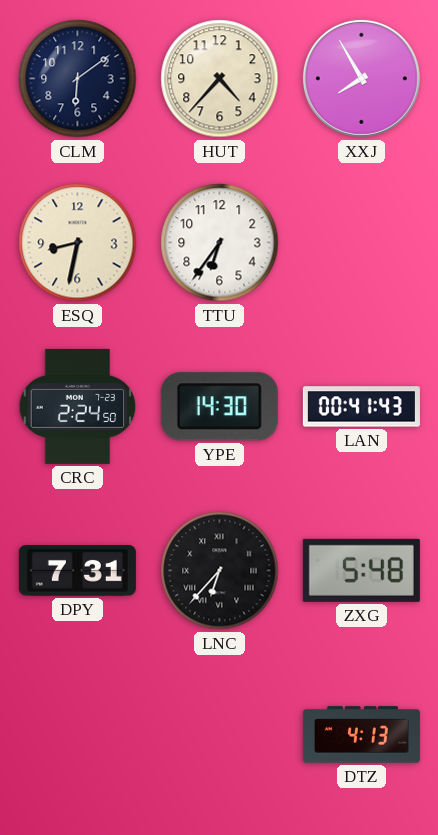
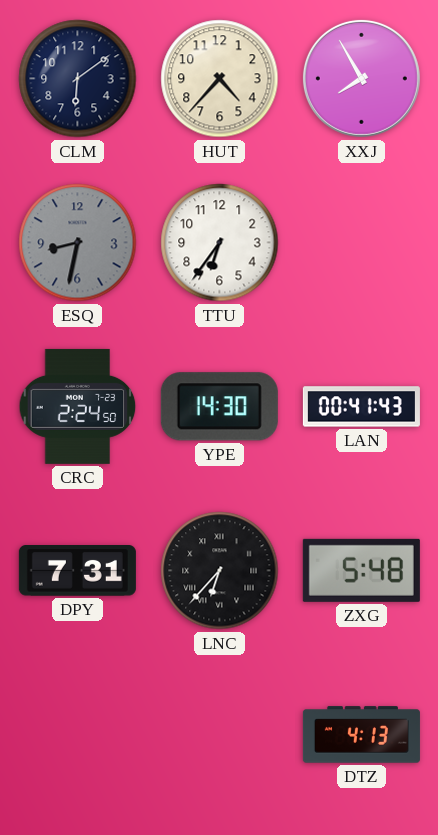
ESQ dial: cream -> grey
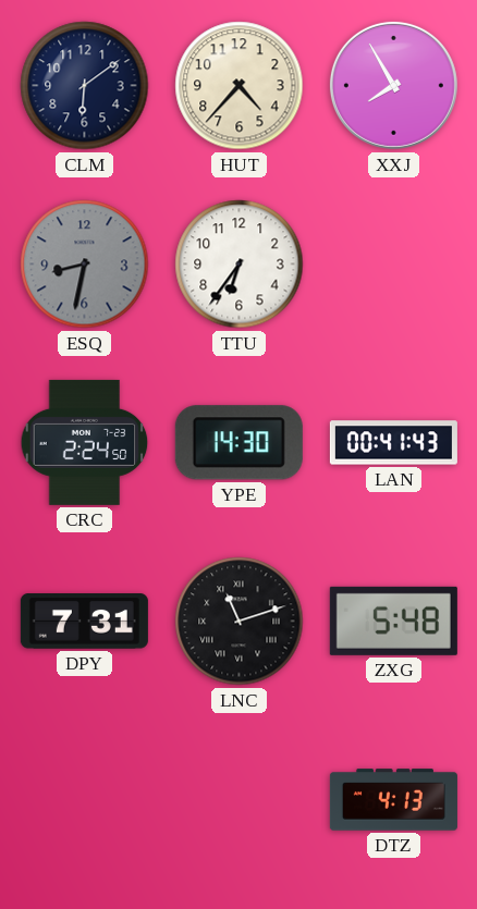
LNC: 6:37 -> 11:12
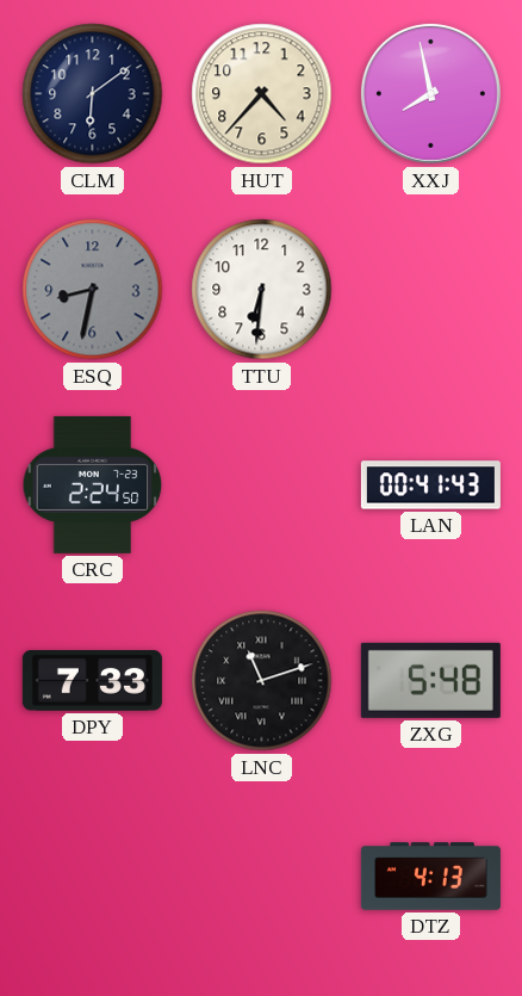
XXJ: 7:55 -> 7:58
TTU: 6:36 -> 6:31
YPE: 14:30 -> none
DPY: 7:31 -> 7:33
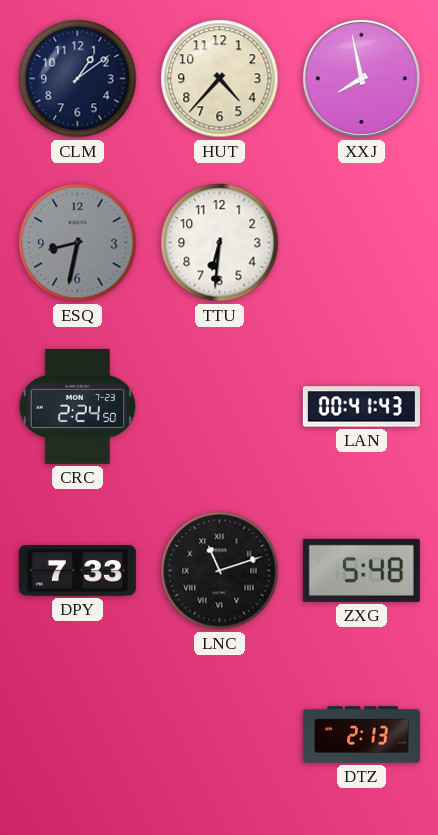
CLM: 6:09 -> 1:09
DTZ: 4:13 -> 2:13
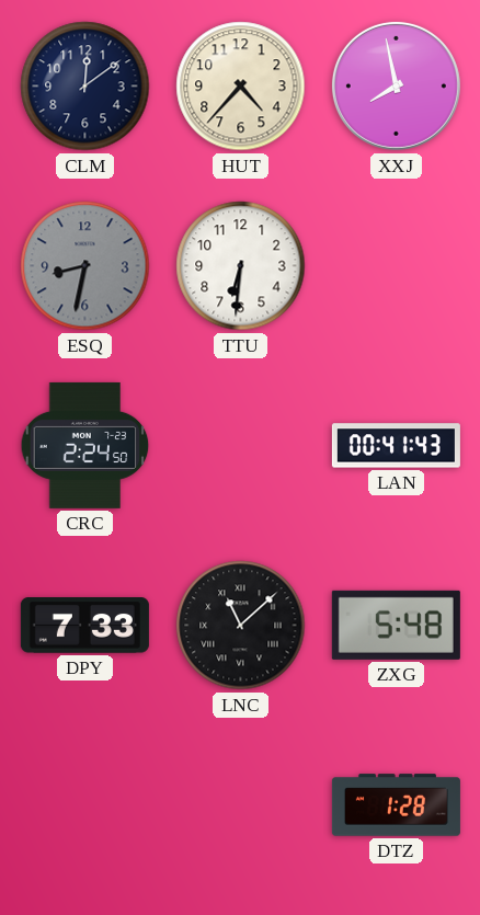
CLM: 1:09 -> 12:09
LNC: 11:12 -> 11:08
DTZ: 2:13 -> 1:28
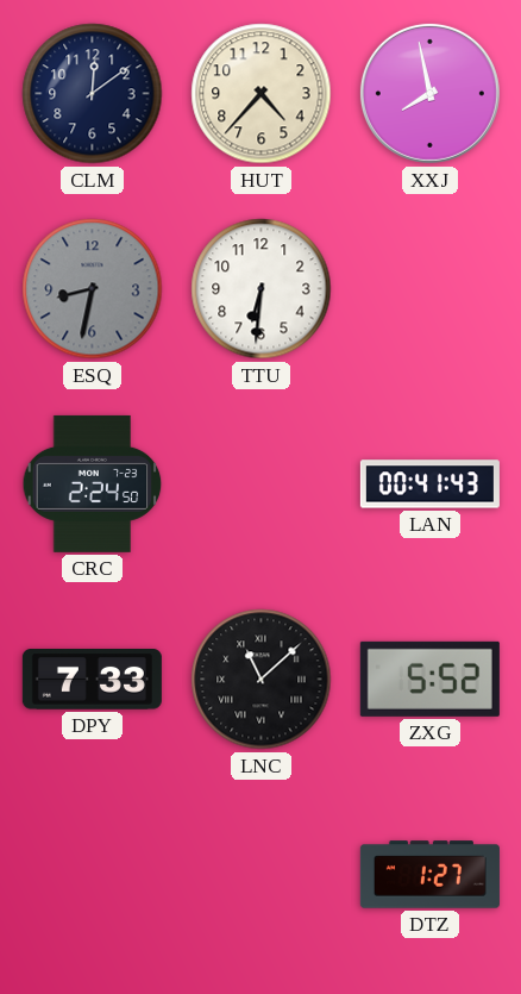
ZXG: 5:48 -> 5:52
DTZ: 1:28 -> 1:27
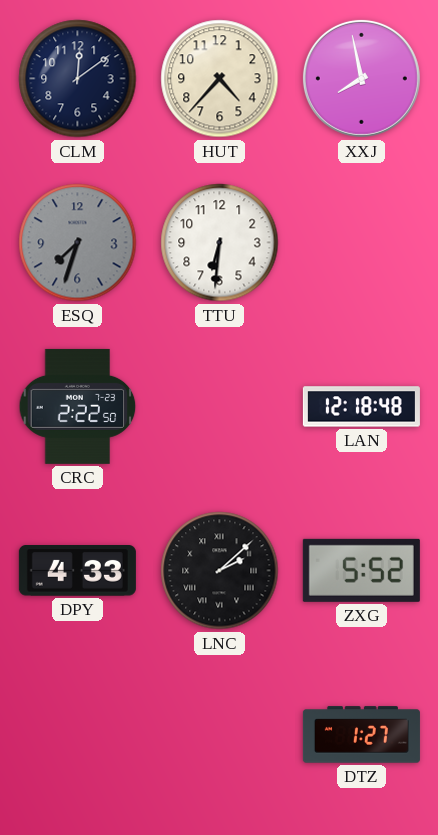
ESQ: 8:32 -> 7:33
CRC: 2:24 -> 2:22
LAN: 00:41 -> 12:18
DPY: 7:33 -> 4:33
LNC: 11:08 -> 2:08
